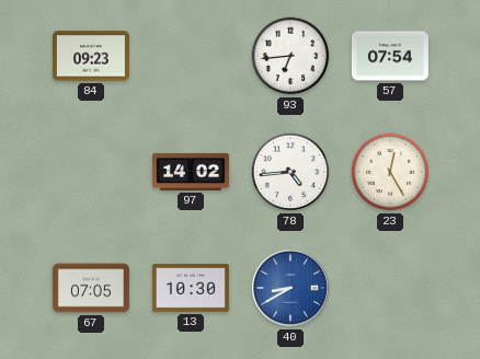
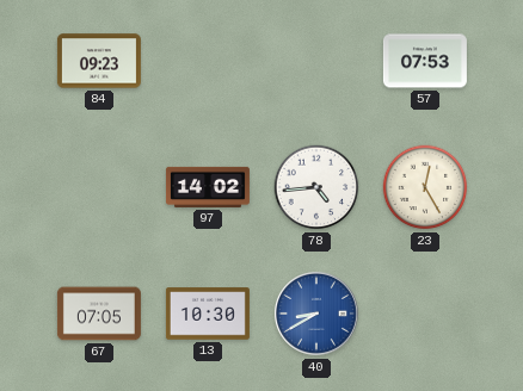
93: 6:44 -> none
57: 07:54 -> 07:53
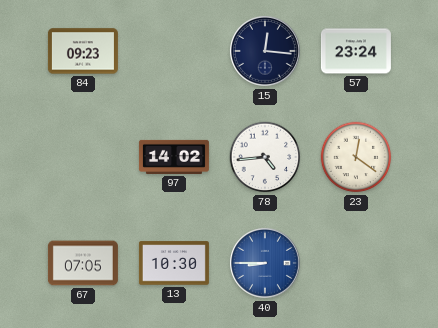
15: none -> 12:16
57: 07:53 -> 23:24
23: 12:25 -> 12:21
40: 8:40 -> 8:45
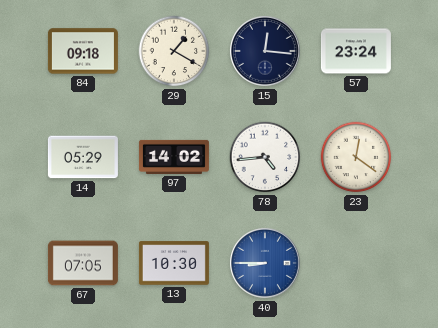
84: 09:23 -> 09:18
29: none -> 1:20
14: none -> 05:29
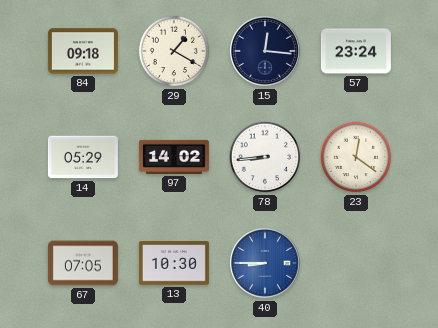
78: 4:44 -> 8:44
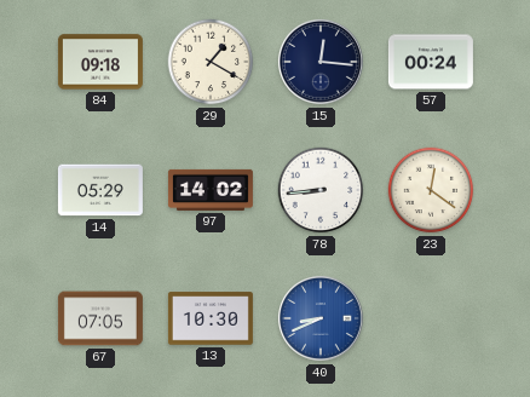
57: 23:24 -> 00:24
40: 8:45 -> 8:41
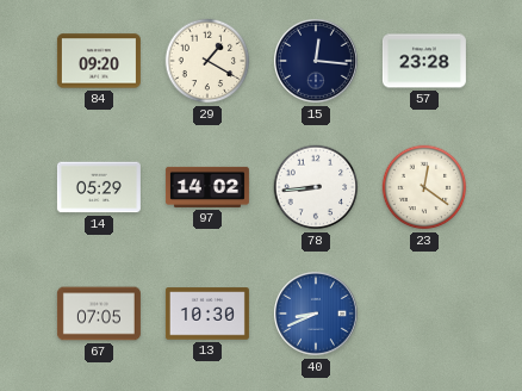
84: 09:18 -> 09:20
57: 00:24 -> 23:28
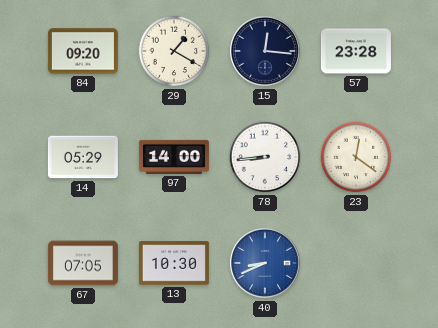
97: 14:02 -> 14:00
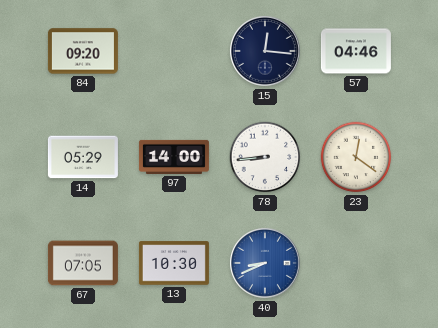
29: 1:20 -> none
57: 23:28 -> 04:46
